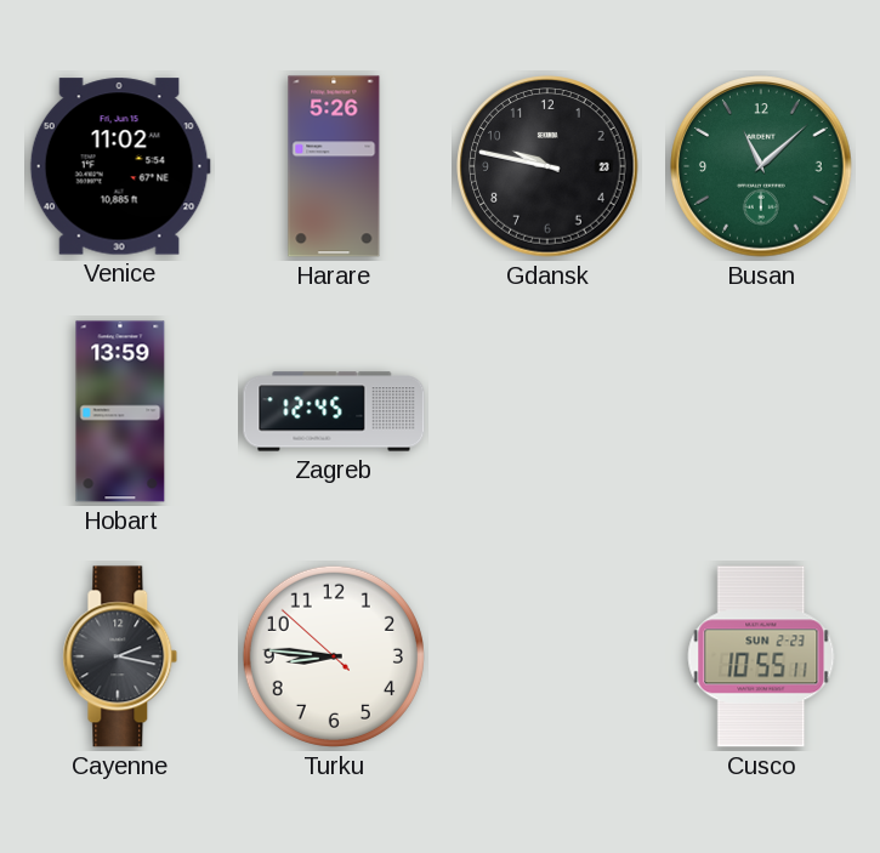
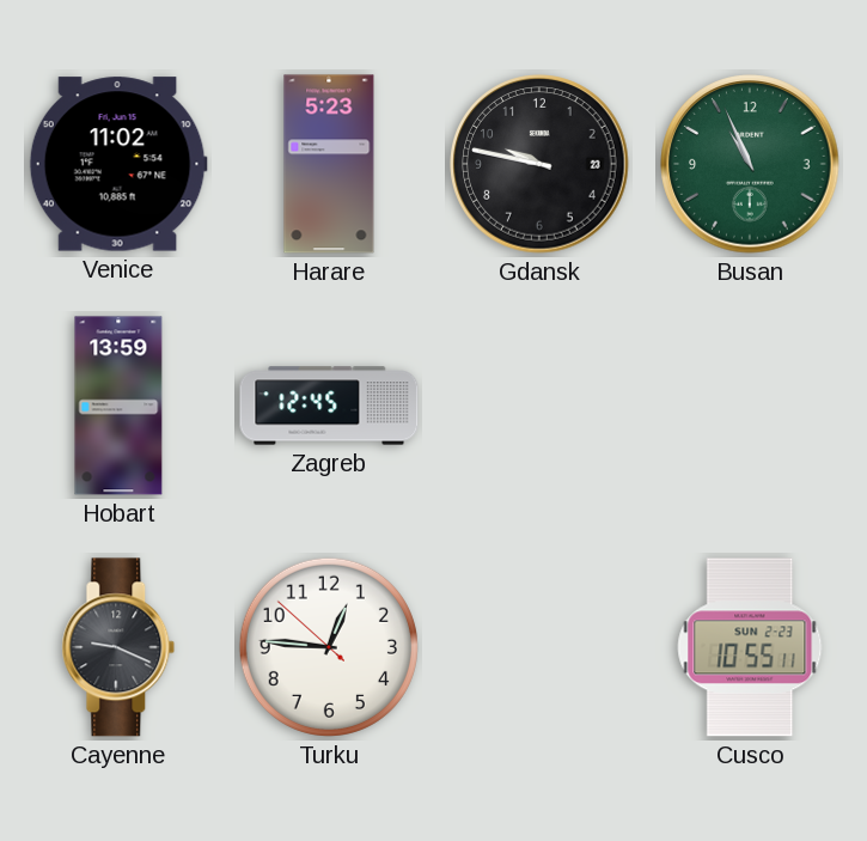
Harare: 5:26 -> 5:23
Busan: 11:08 -> 10:56
Cayenne: 2:17 -> 9:19
Turku: 8:45 -> 12:45
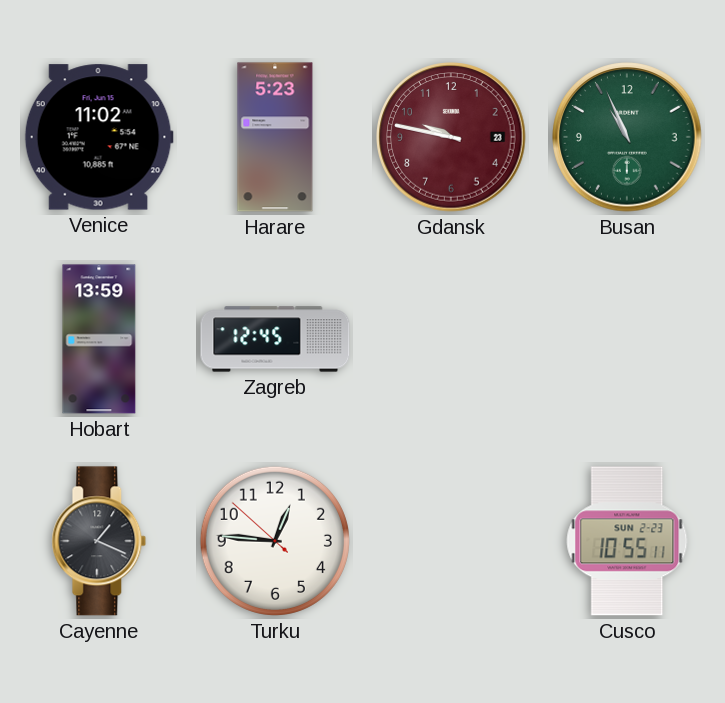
Gdansk dial: black -> burgundy
Cayenne: 9:19 -> 1:19
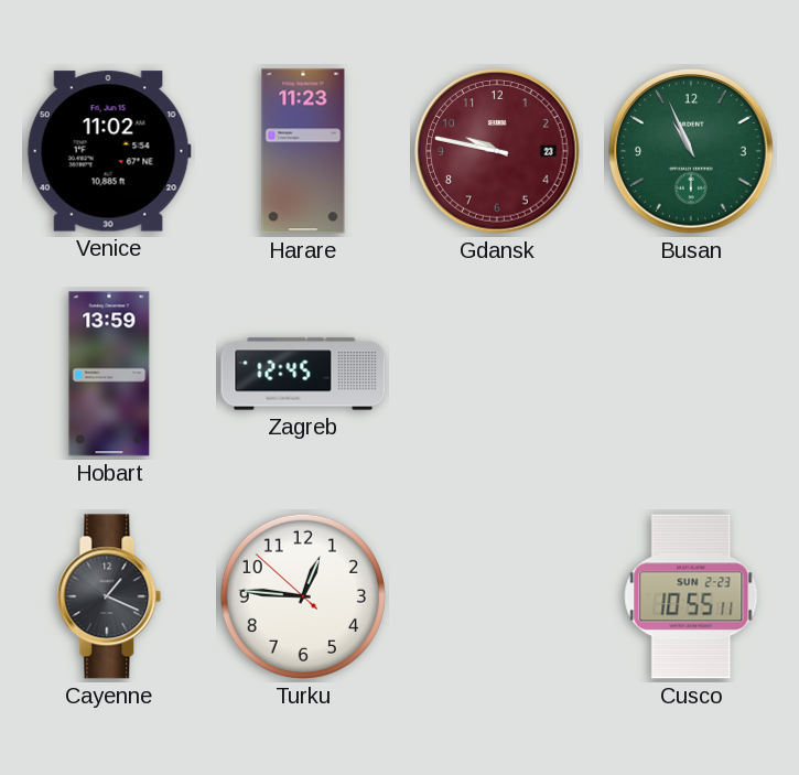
Harare: 5:23 -> 11:23
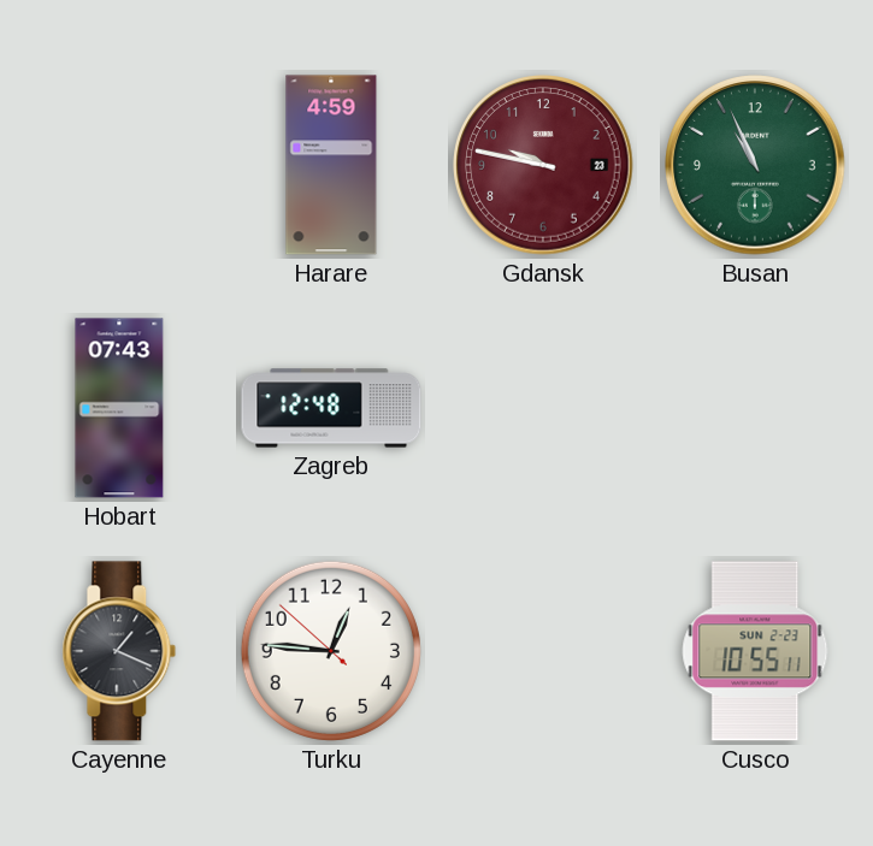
Venice: 11:02 -> none
Harare: 11:23 -> 4:59
Hobart: 13:59 -> 07:43
Zagreb: 12:45 -> 12:48
